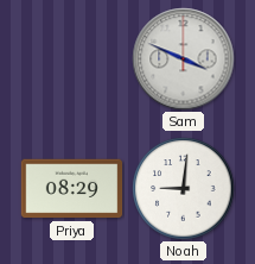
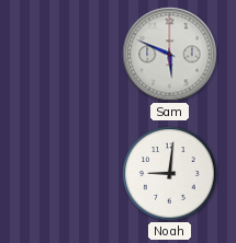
Sam: 3:49 -> 5:49
Priya: 08:29 -> none
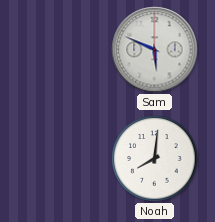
Noah: 9:01 -> 8:01
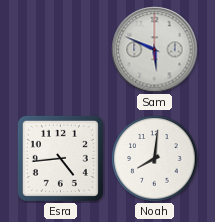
Esra: none -> 4:44
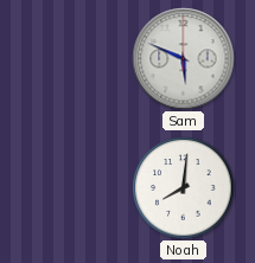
Esra: 4:44 -> none
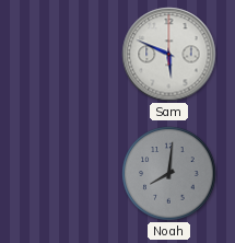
Noah dial: white -> grey
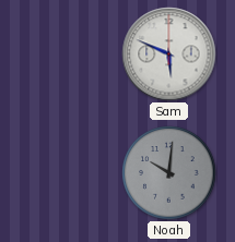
Noah: 8:01 -> 10:01
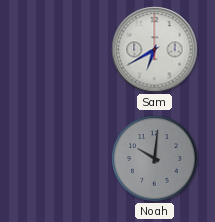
Sam: 5:49 -> 6:40
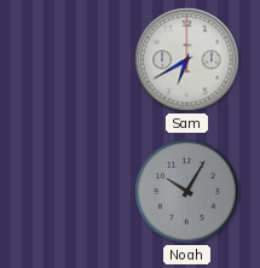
Noah: 10:01 -> 10:05
